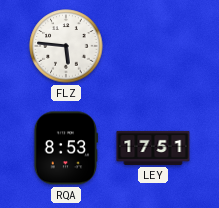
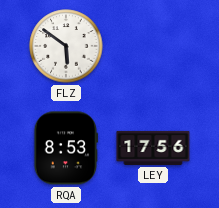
FLZ: 5:46 -> 5:51
LEY: 17:51 -> 17:56
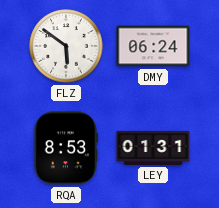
DMY: none -> 06:24
LEY: 17:56 -> 01:31
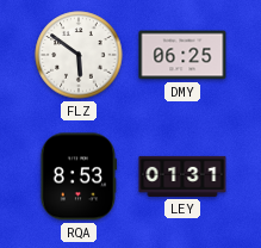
DMY: 06:24 -> 06:25
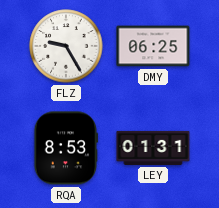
FLZ: 5:51 -> 9:25
